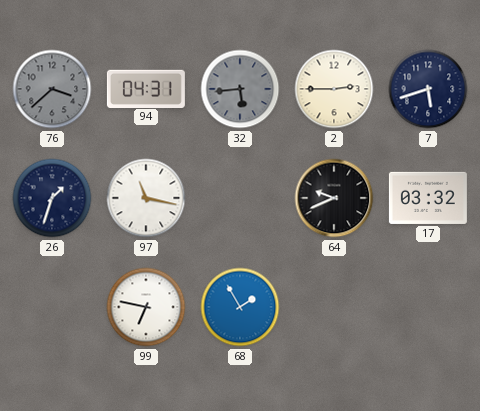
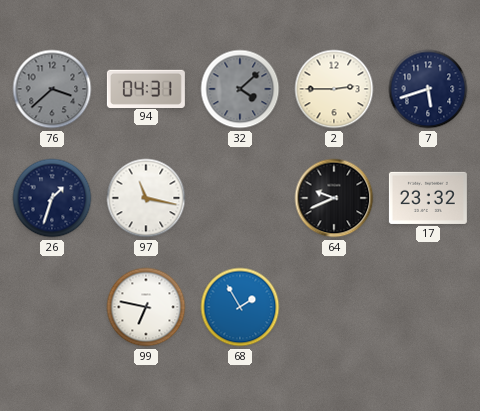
32: 5:44 -> 4:08
17: 03:32 -> 23:32
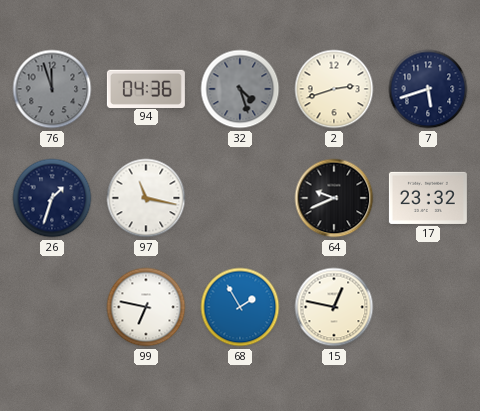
76: 3:38 -> 11:57
94: 04:31 -> 04:36
32: 4:08 -> 4:27
2: 2:45 -> 2:42
15: none -> 12:47
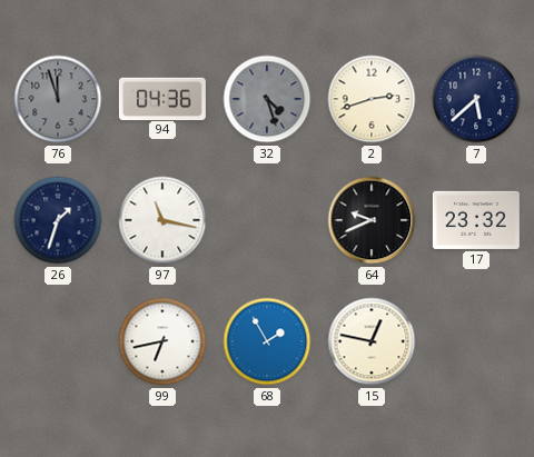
7: 5:42 -> 5:38
99: 6:47 -> 6:43
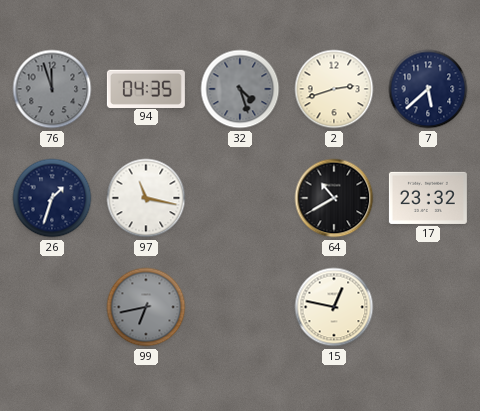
94: 04:36 -> 04:35
64: 9:41 -> 10:40
99 dial: white -> grey
68: 1:55 -> none
